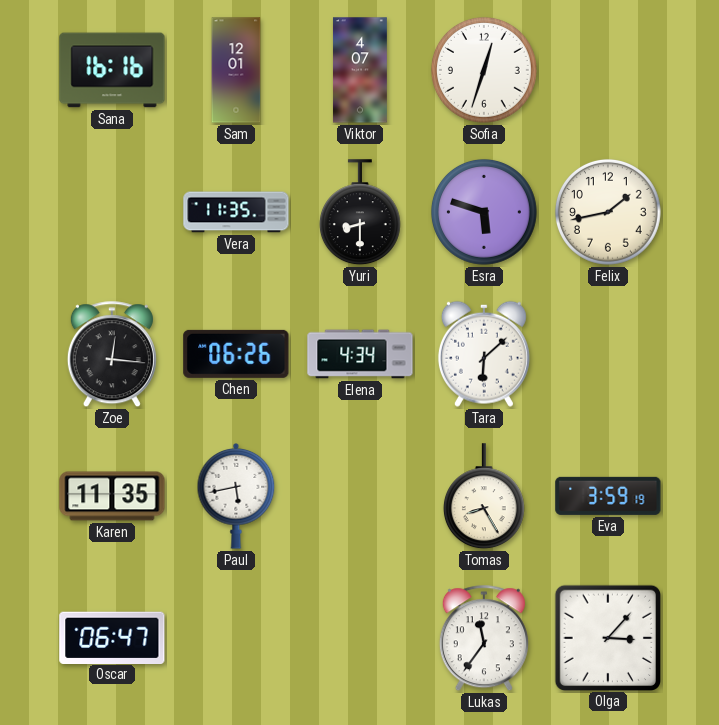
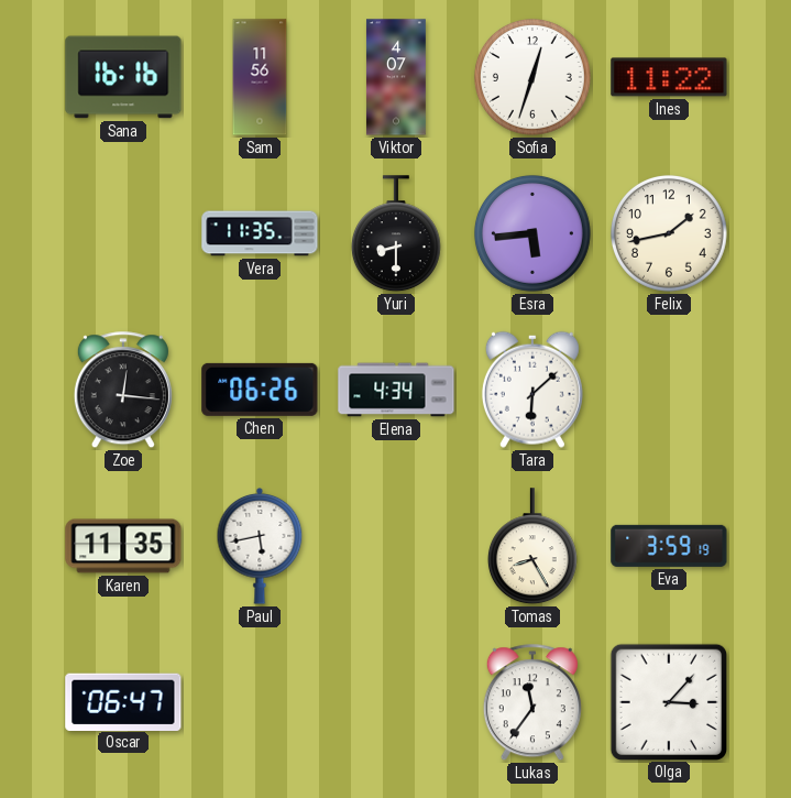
Sam: 12:01 -> 11:56
Ines: none -> 11:22
Esra: 5:48 -> 5:44
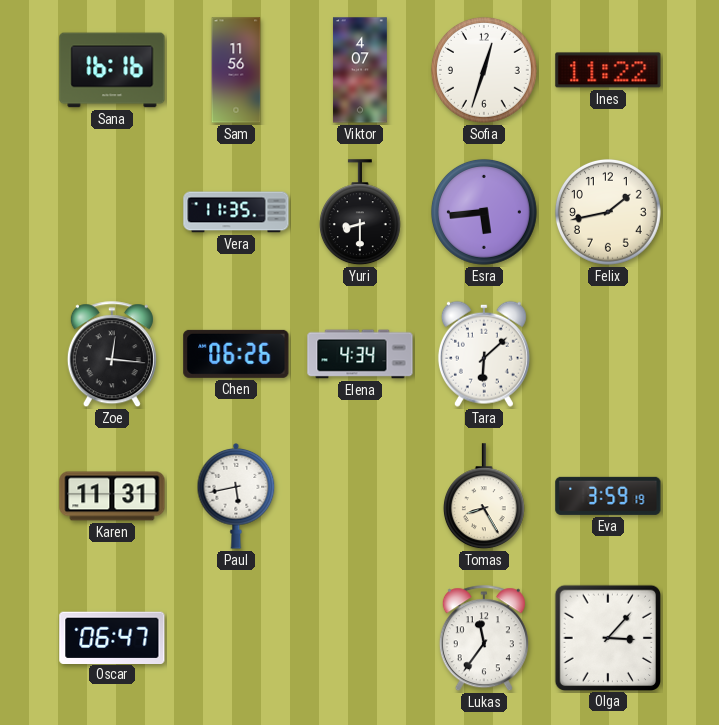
Karen: 11:35 -> 11:31
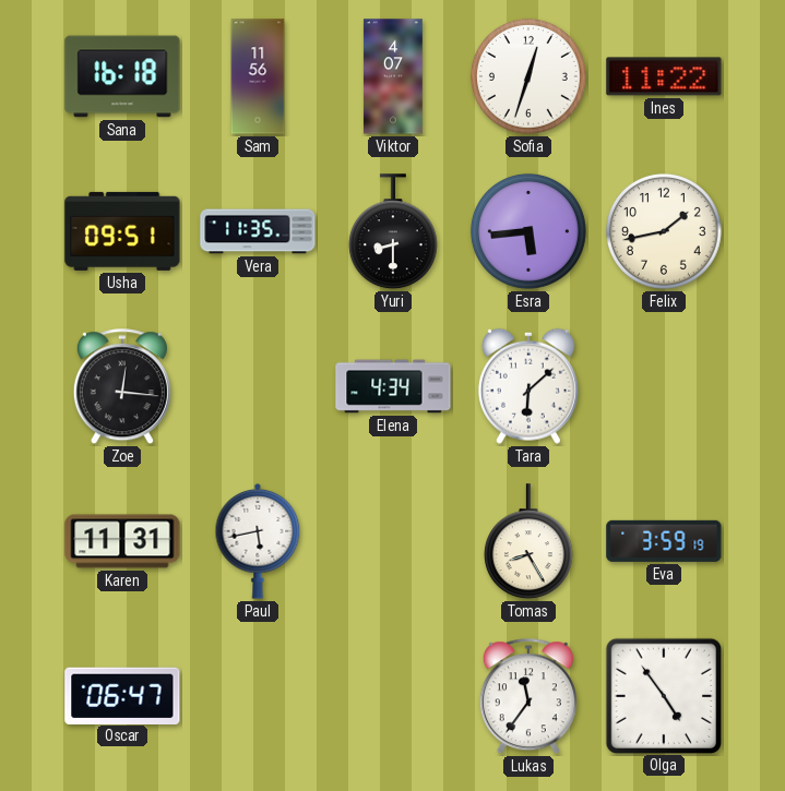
Sana: 16:16 -> 16:18
Usha: none -> 09:51
Chen: 06:26 -> none
Olga: 3:07 -> 4:54
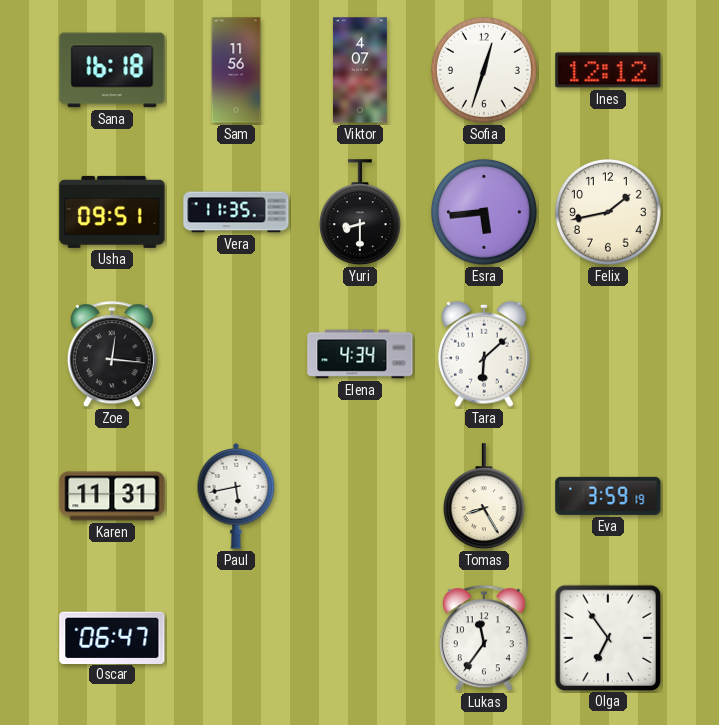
Ines: 11:22 -> 12:12
Olga: 4:54 -> 6:54
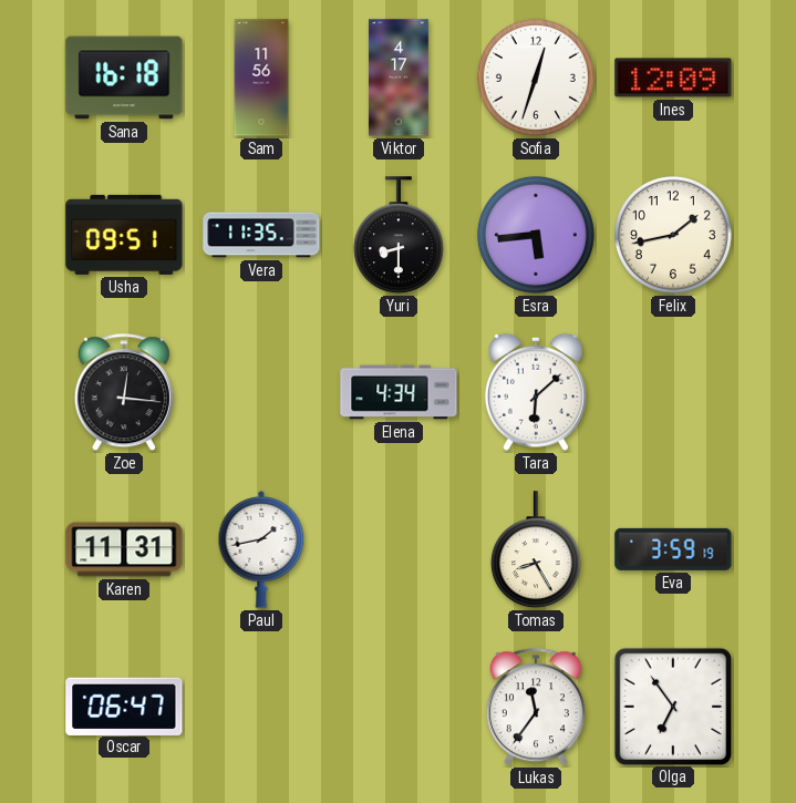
Viktor: 4:07 -> 4:17
Ines: 12:12 -> 12:09
Paul: 5:43 -> 1:43
